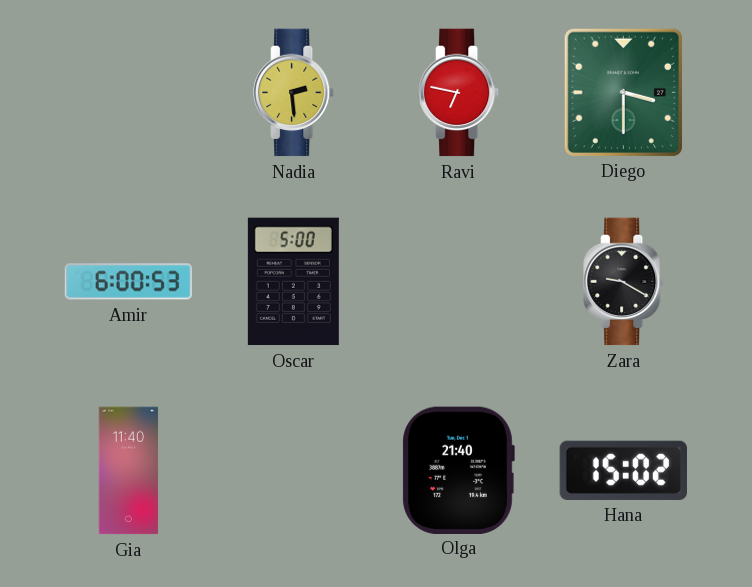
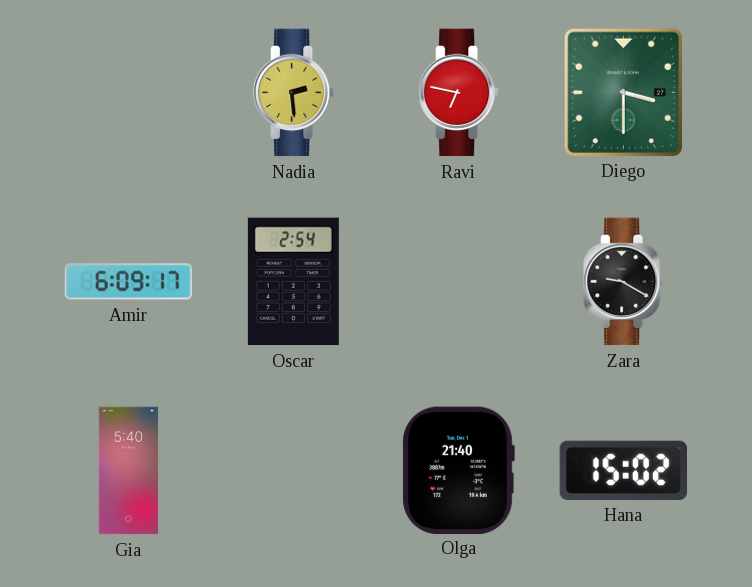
Amir: 6:00 -> 6:09
Oscar: 5:00 -> 2:54
Gia: 11:40 -> 5:40
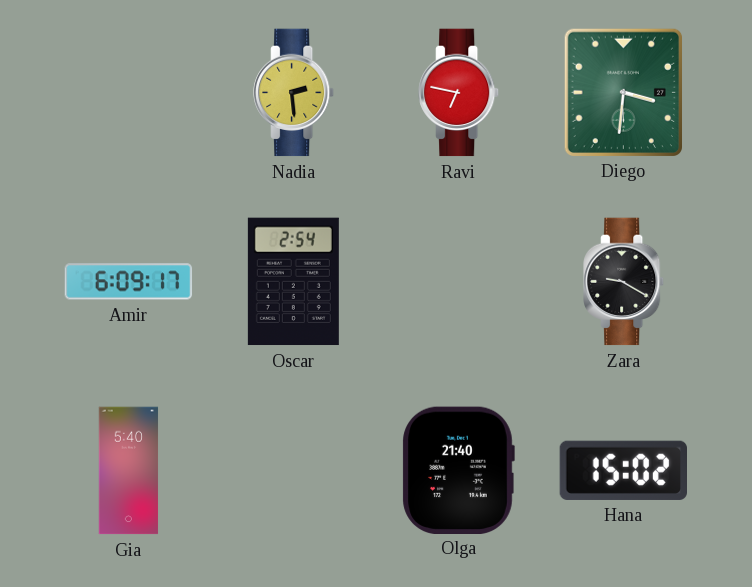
Diego: 3:30 -> 3:31
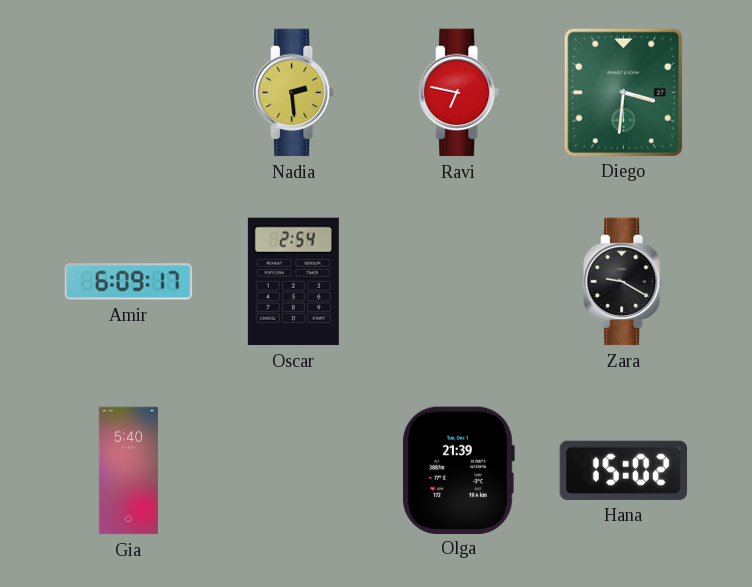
Olga: 21:40 -> 21:39
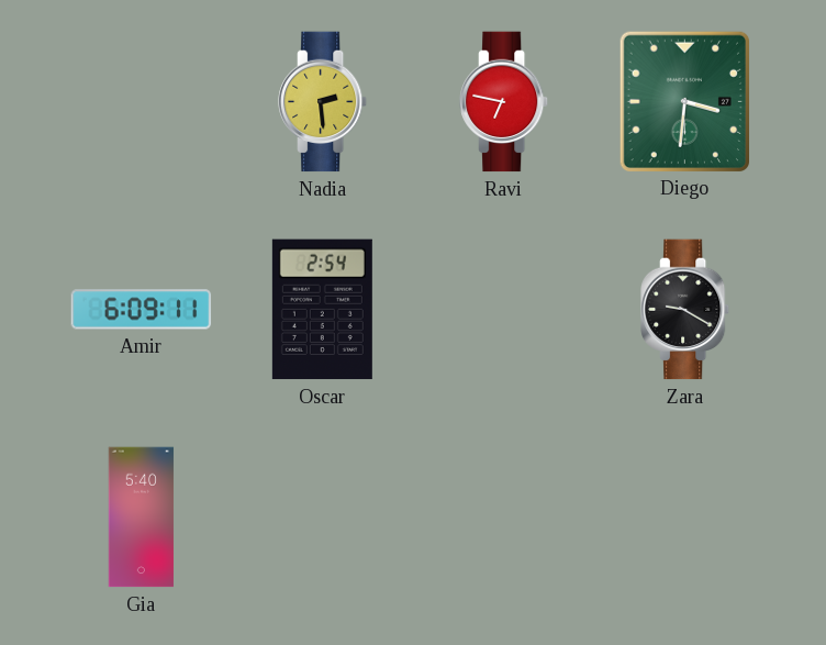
Amir: 6:09:17 -> 6:09:11
Olga: 21:39 -> none
Hana: 15:02 -> none
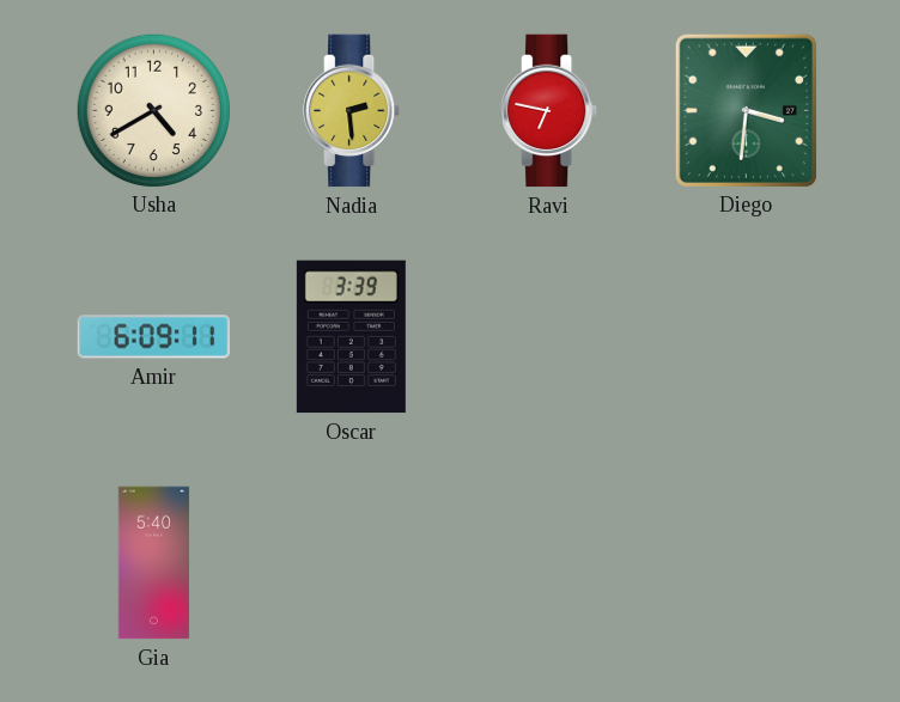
Usha: none -> 4:40
Oscar: 2:54 -> 3:39
Zara: 9:20 -> none
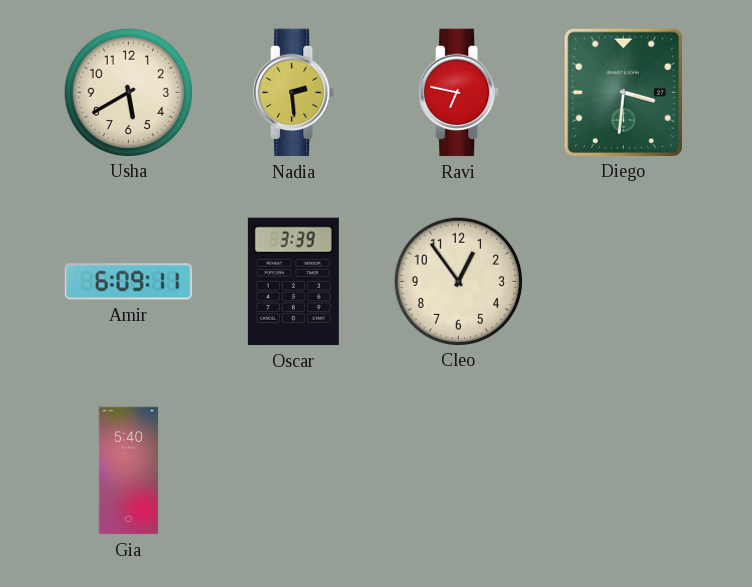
Usha: 4:40 -> 5:40
Cleo: none -> 12:54
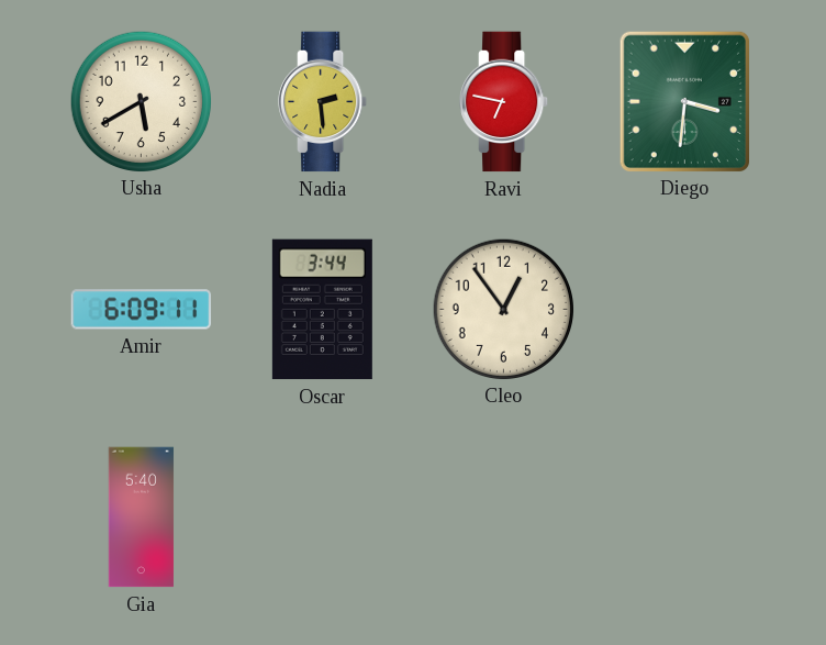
Oscar: 3:39 -> 3:44
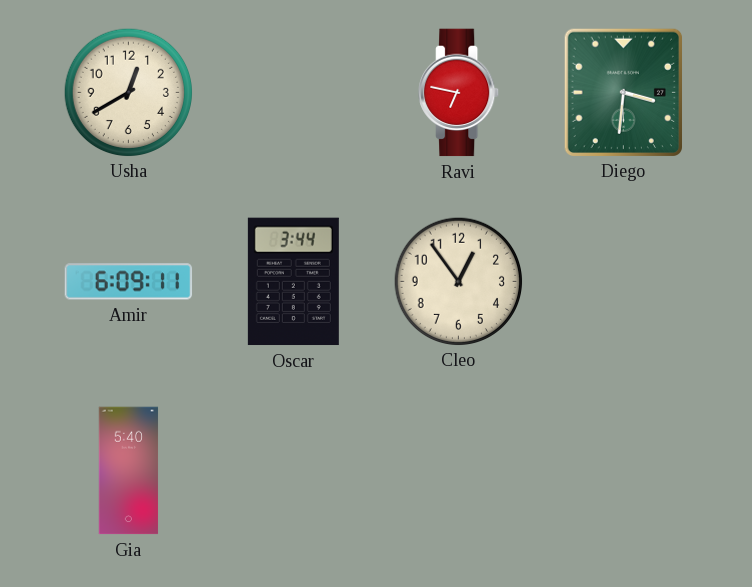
Usha: 5:40 -> 12:40
Nadia: 2:29 -> none
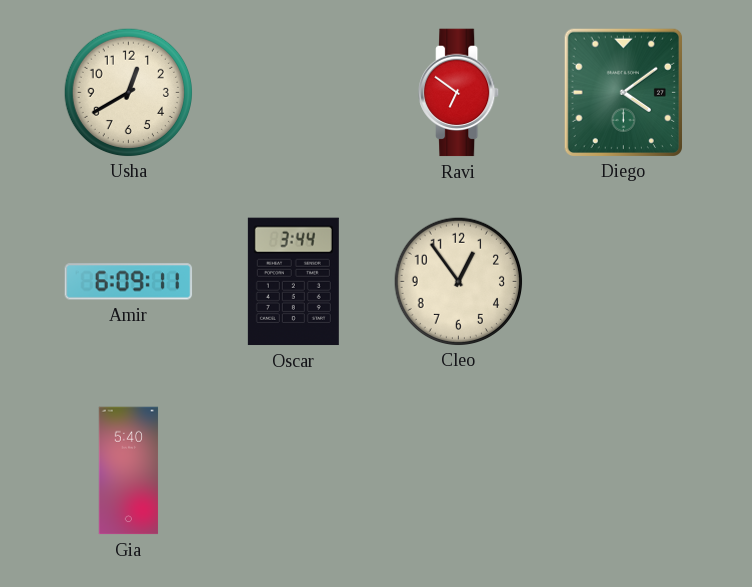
Ravi: 6:47 -> 6:51
Diego: 3:31 -> 4:09
